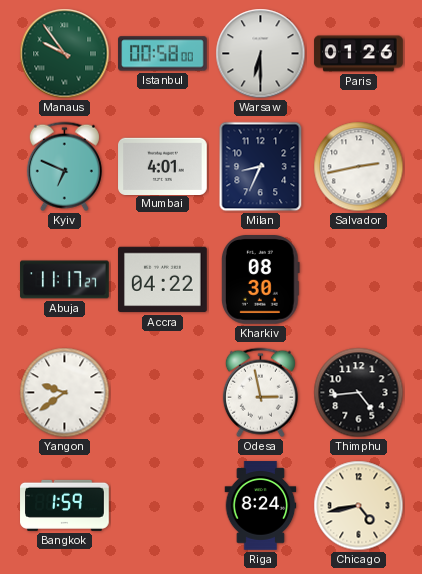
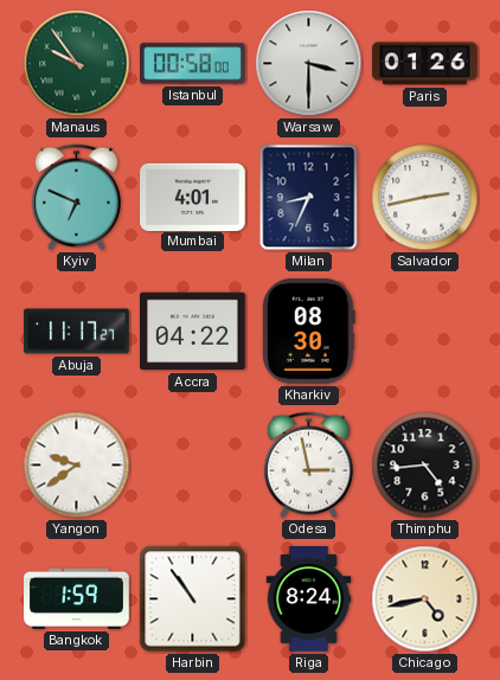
Warsaw: 6:30 -> 3:30
Harbin: none -> 10:54
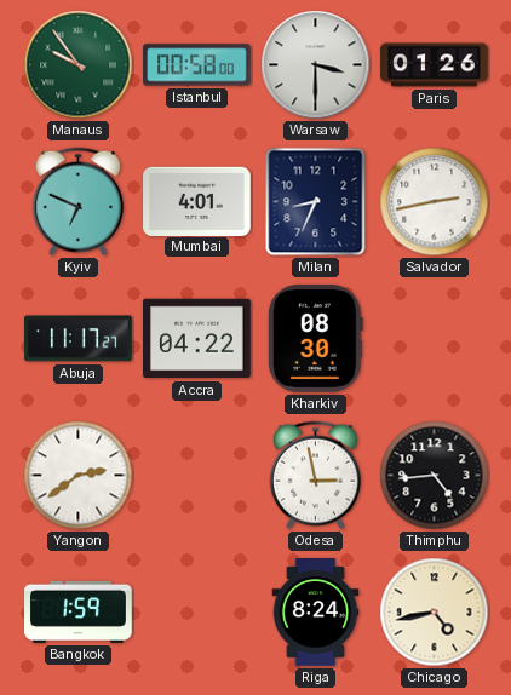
Yangon: 9:39 -> 2:39
Harbin: 10:54 -> none
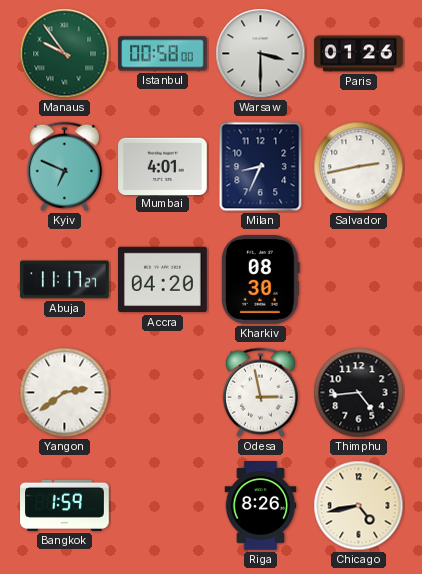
Accra: 04:22 -> 04:20
Riga: 8:24 -> 8:26
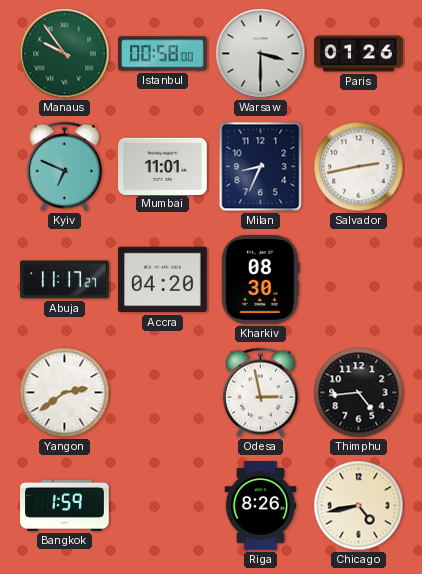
Mumbai: 4:01 -> 11:01
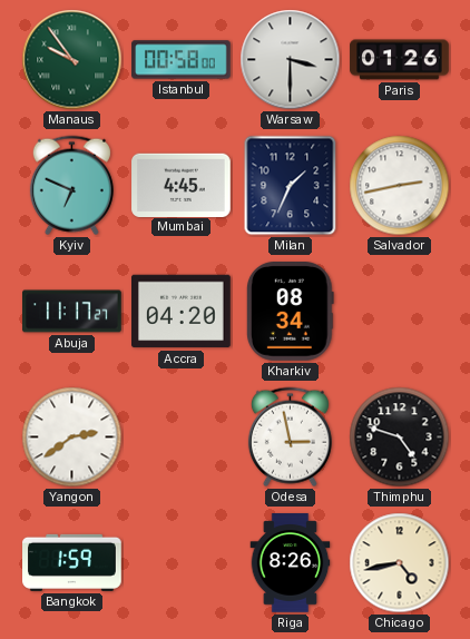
Mumbai: 11:01 -> 4:45
Milan: 8:34 -> 1:34
Kharkiv: 08:30 -> 08:34
Thimphu: 4:44 -> 4:48
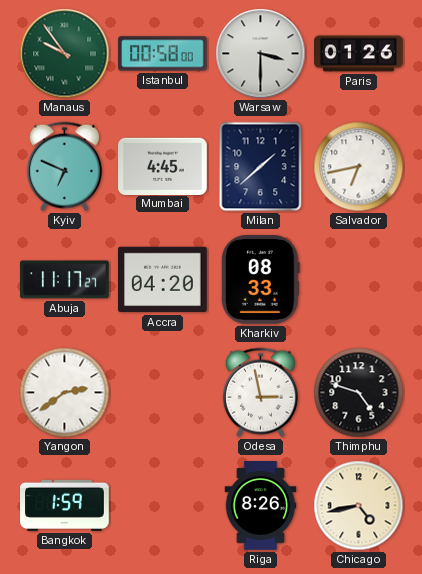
Milan: 1:34 -> 1:38
Salvador: 2:43 -> 6:43
Kharkiv: 08:34 -> 08:33
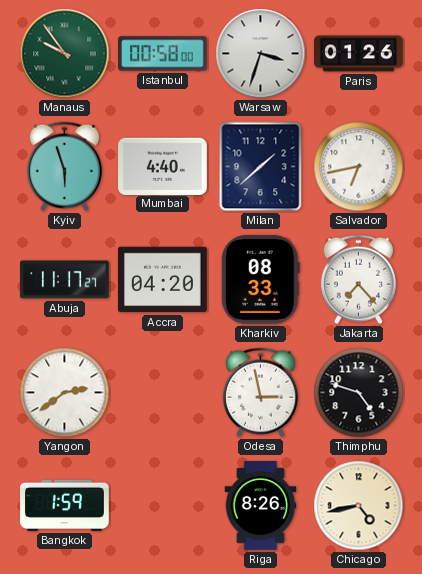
Warsaw: 3:30 -> 3:33
Kyiv: 6:49 -> 5:57
Mumbai: 4:45 -> 4:40
Jakarta: none -> 7:23
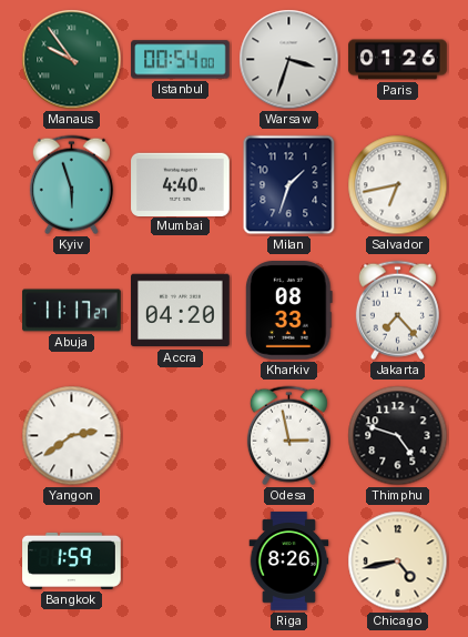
Istanbul: 00:58 -> 00:54
Milan: 1:38 -> 1:33
